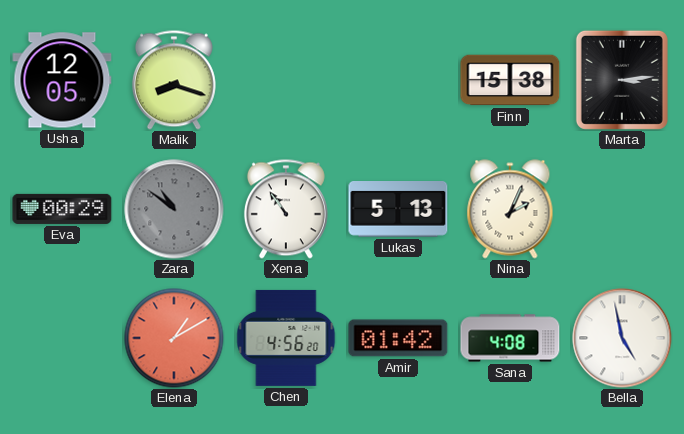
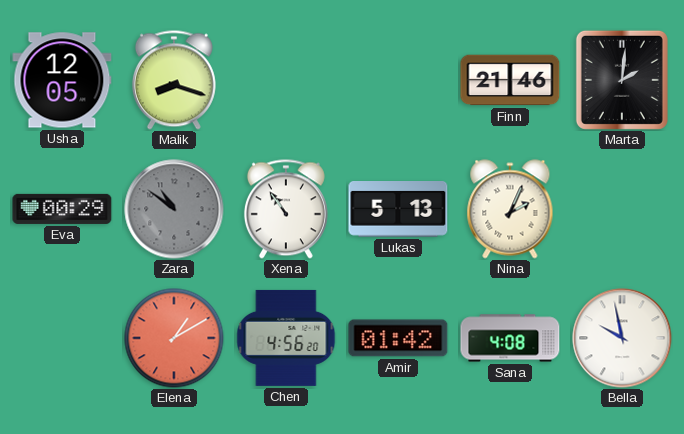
Finn: 15:38 -> 21:46
Marta: 3:14 -> 2:01
Bella: 4:58 -> 9:58
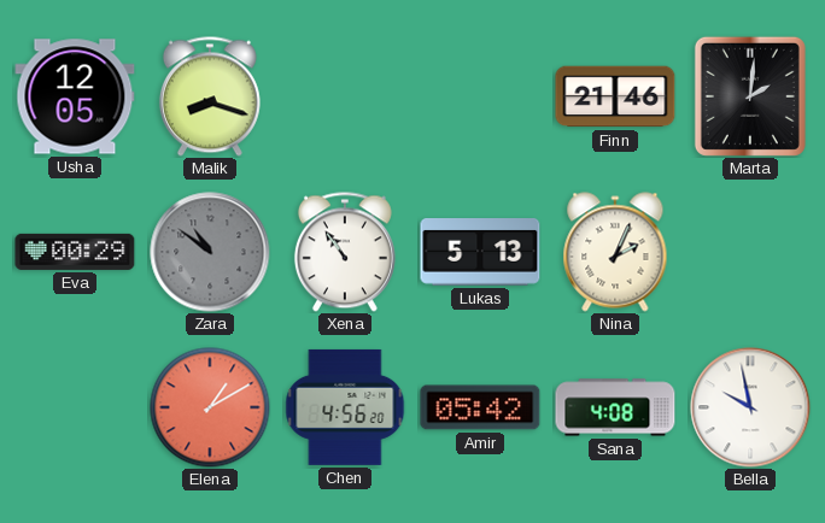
Amir: 01:42 -> 05:42
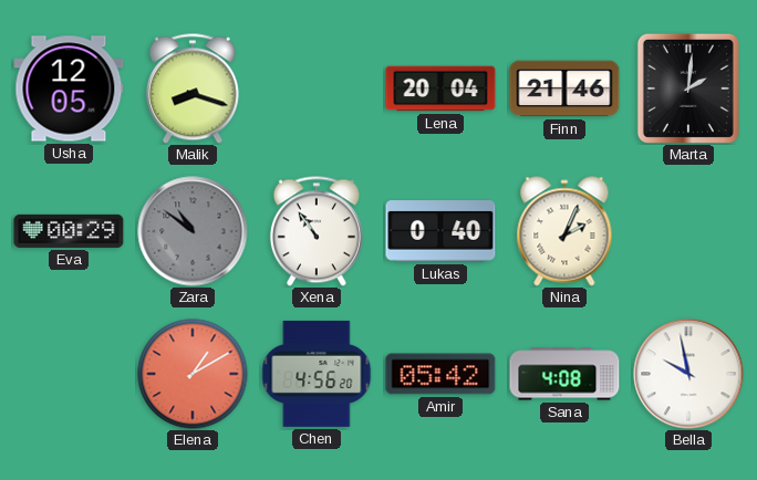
Lena: none -> 20:04
Lukas: 5:13 -> 0:40
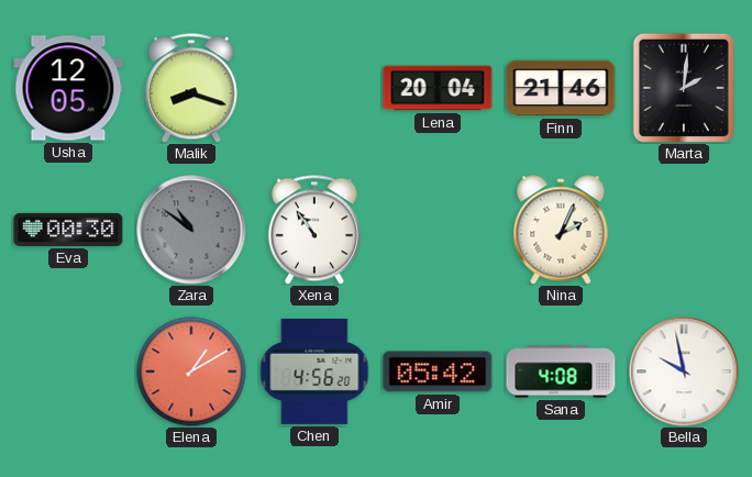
Eva: 00:29 -> 00:30
Lukas: 0:40 -> none
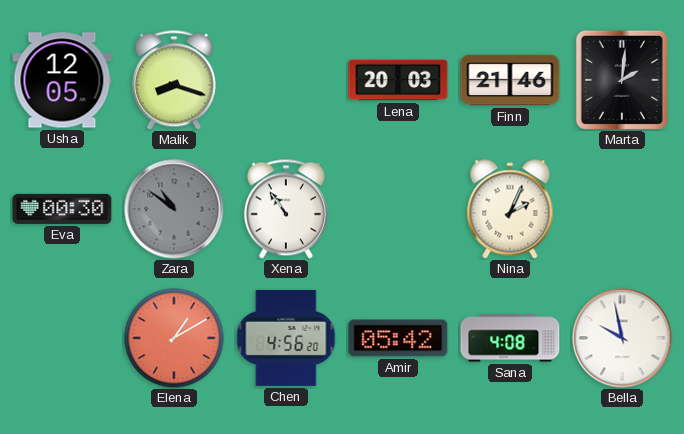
Lena: 20:04 -> 20:03
